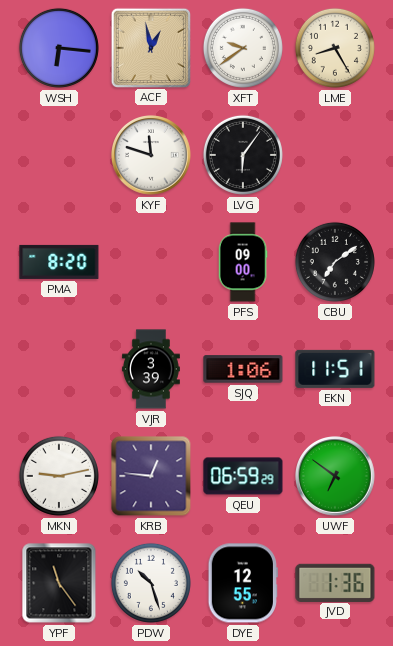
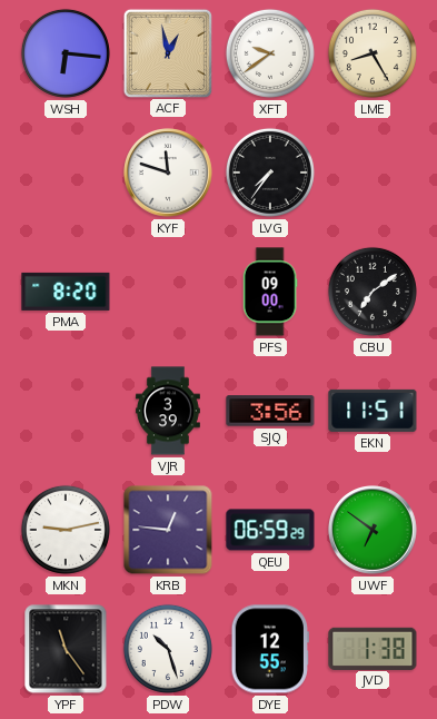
LVG: 6:06 -> 7:36
SJQ: 1:06 -> 3:56
JVD: 1:36 -> 1:38
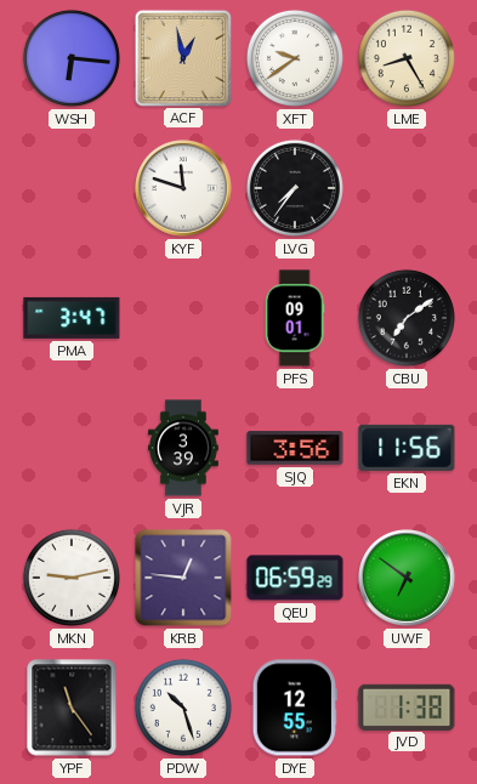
PMA: 8:20 -> 3:47
PFS: 09:00 -> 09:01
EKN: 11:51 -> 11:56
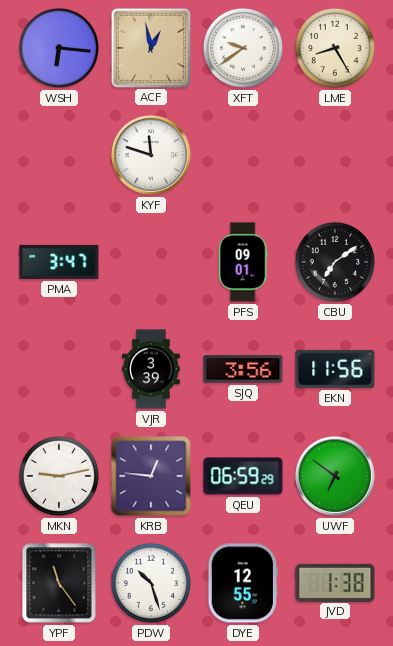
LVG: 7:36 -> none
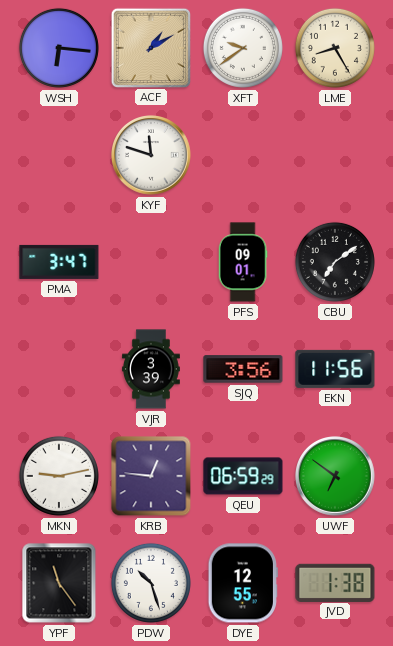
ACF: 12:58 -> 1:10
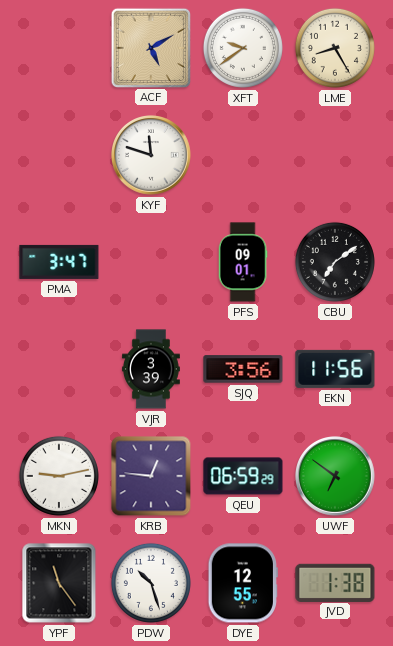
WSH: 6:16 -> none
ACF: 1:10 -> 5:10
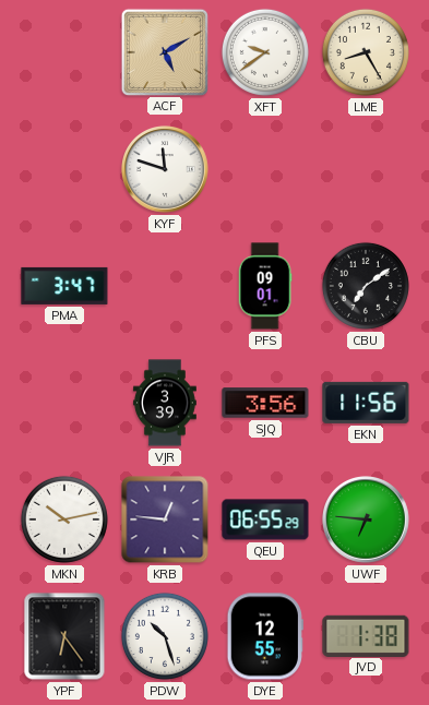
MKN: 9:13 -> 10:13
QEU: 06:59 -> 06:55
UWF: 6:51 -> 6:46
YPF: 11:24 -> 6:24
